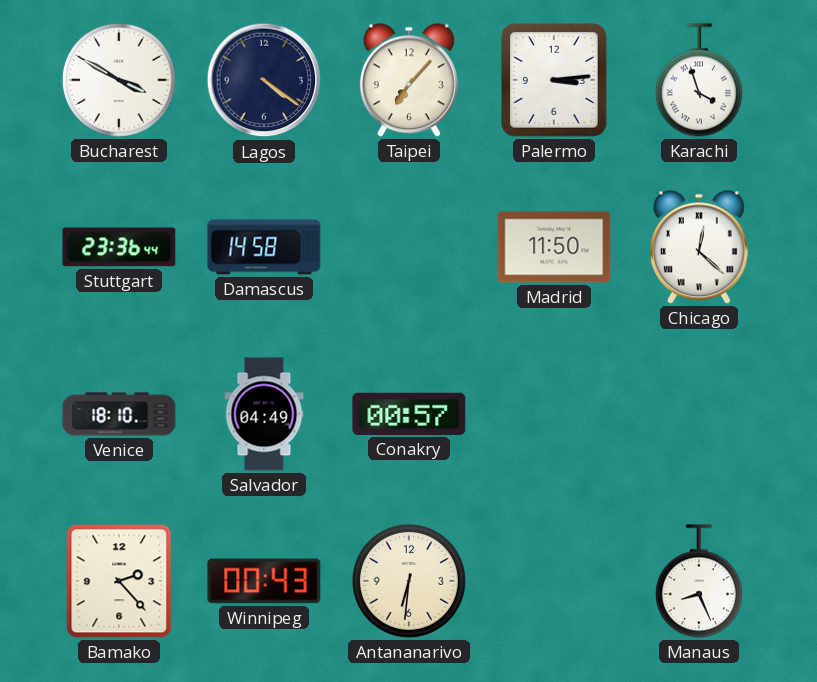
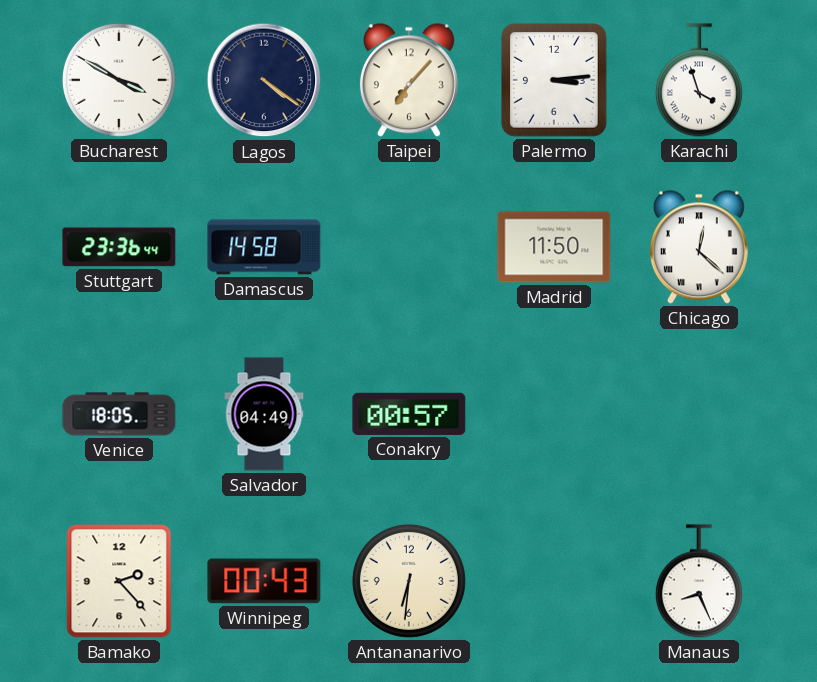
Venice: 18:10 -> 18:05
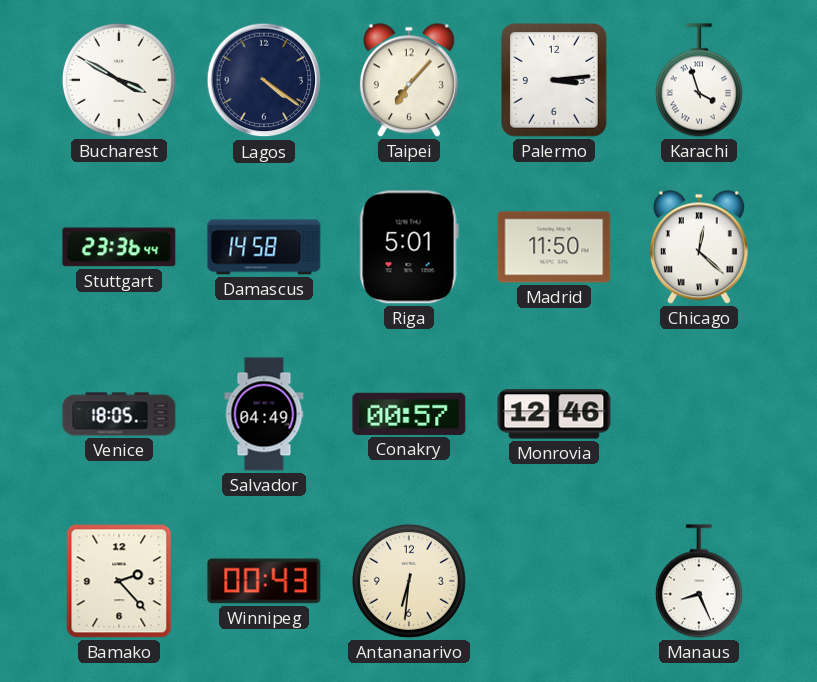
Riga: none -> 5:01
Monrovia: none -> 12:46
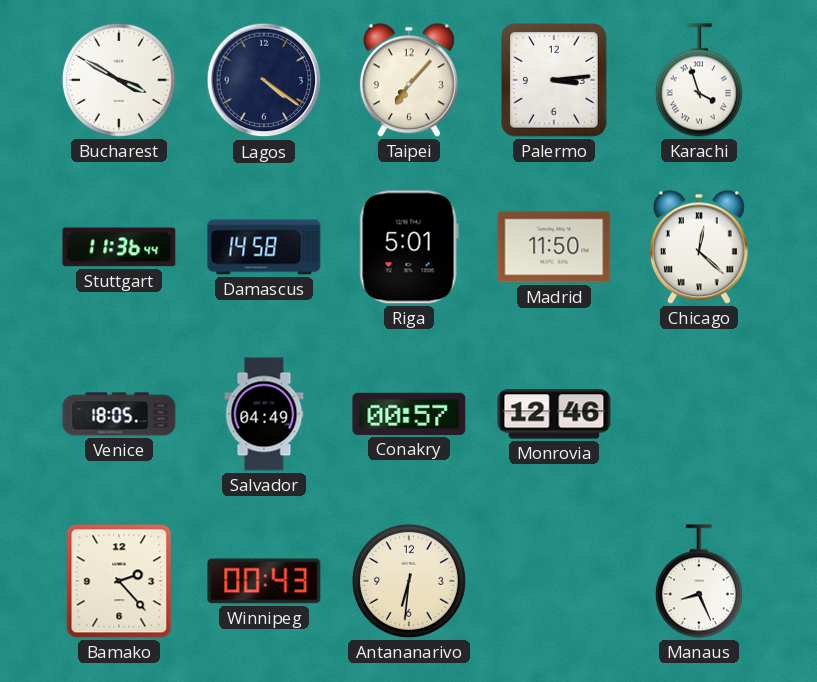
Stuttgart: 23:36 -> 11:36
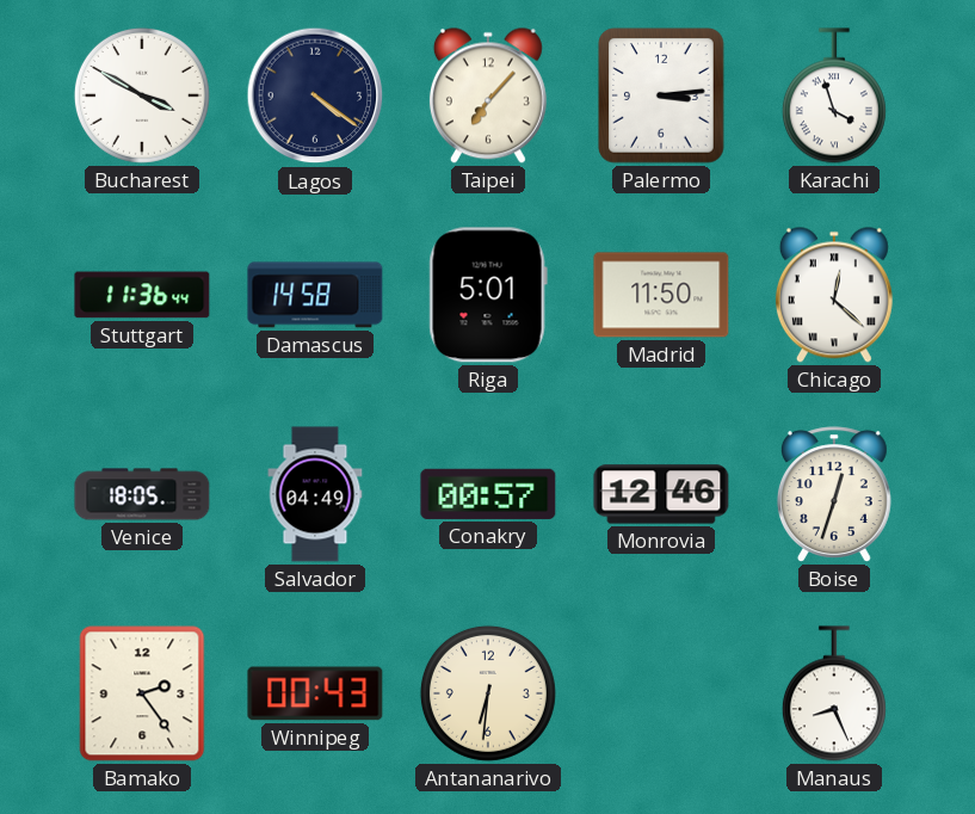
Boise: none -> 12:33
Bamako: 2:23 -> 2:24
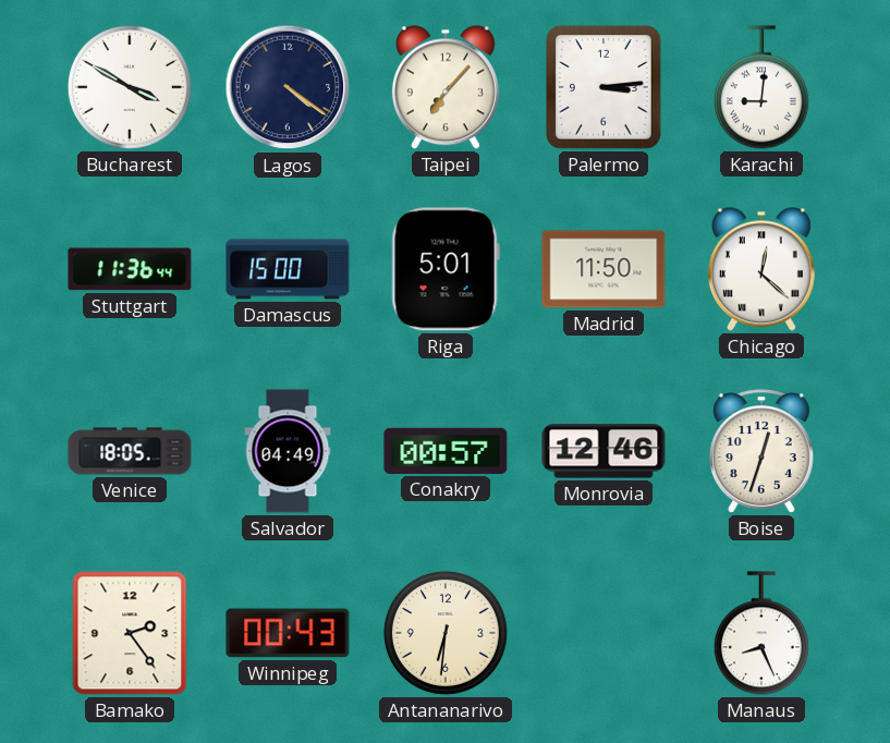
Karachi: 3:57 -> 9:01
Damascus: 14:58 -> 15:00
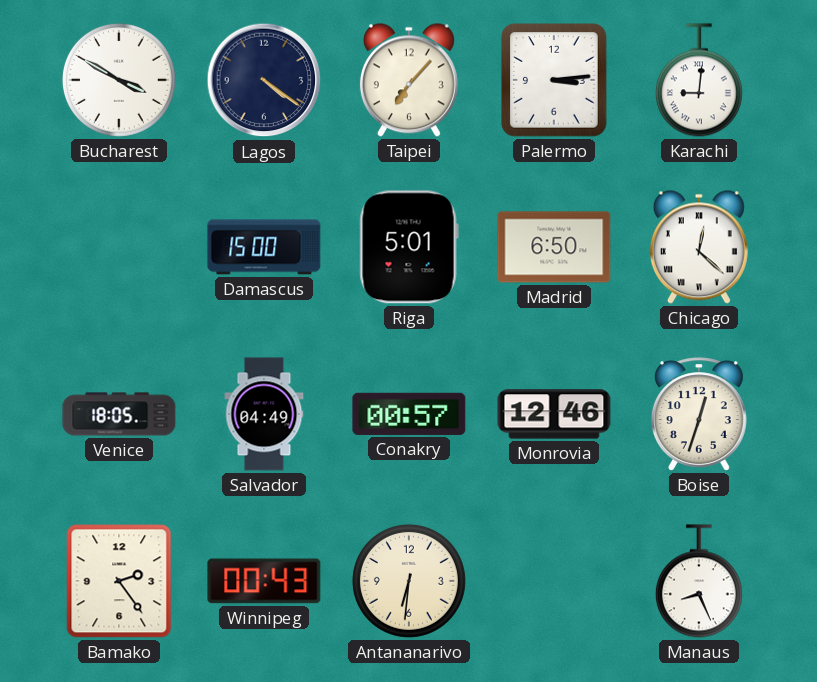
Stuttgart: 11:36 -> none
Madrid: 11:50 -> 6:50
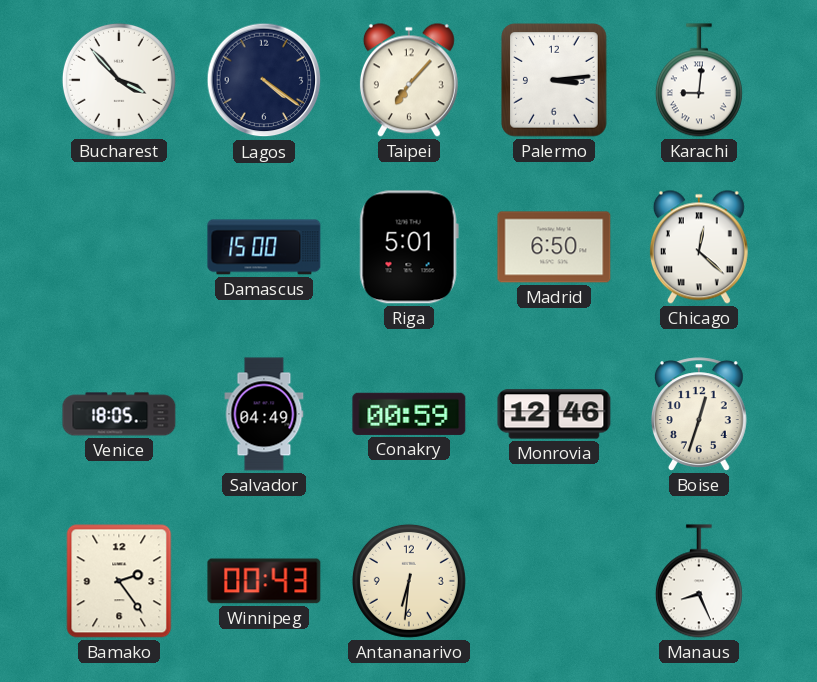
Bucharest: 3:50 -> 3:53
Conakry: 00:57 -> 00:59
